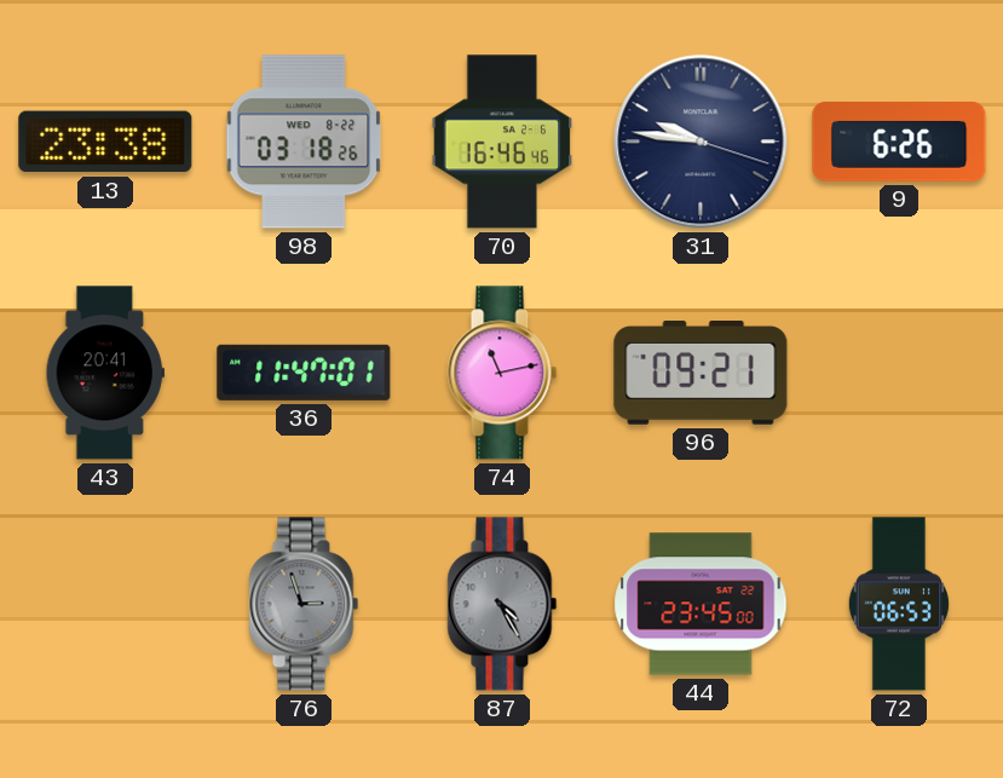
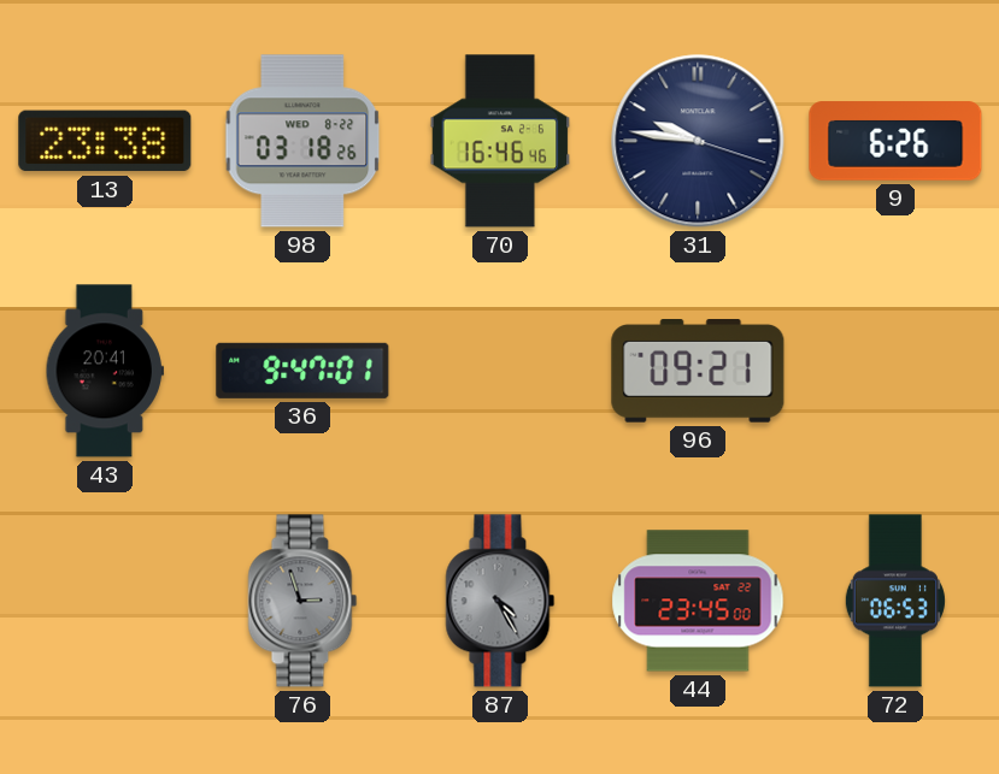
36: 11:47 -> 9:47
74: 11:13 -> none
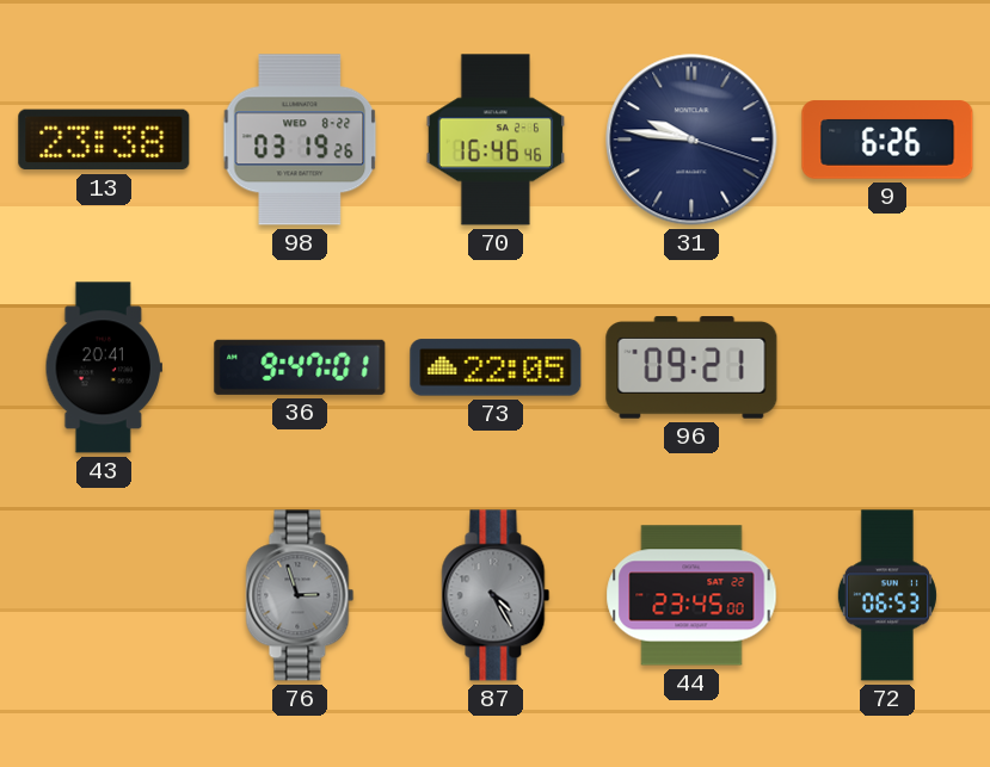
98: 03:18 -> 03:19
73: none -> 22:05
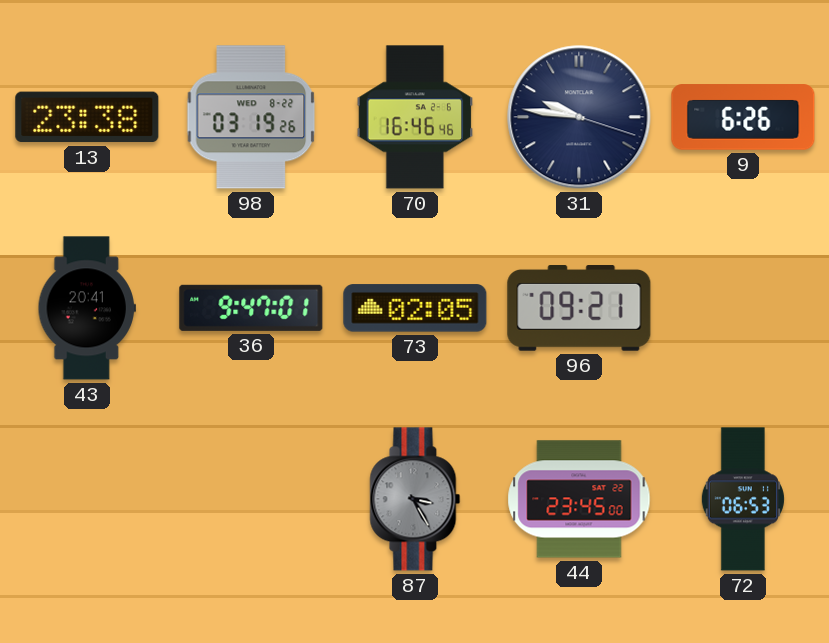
73: 22:05 -> 02:05
76: 2:57 -> none
87: 4:25 -> 3:25
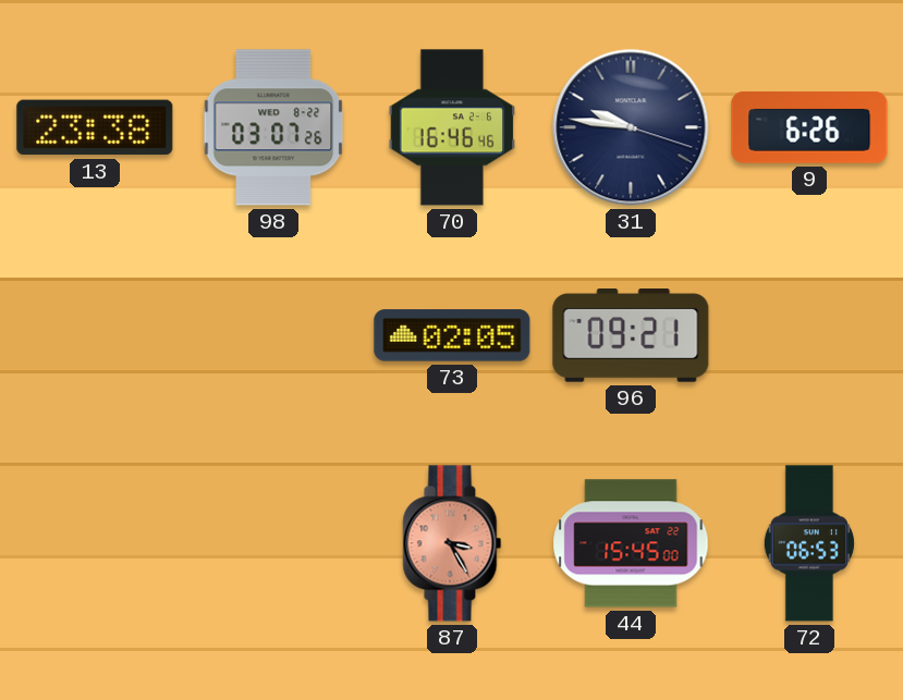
98: 03:19 -> 03:07
43: 20:41 -> none
36: 9:47 -> none
87 dial: grey -> salmon
44: 23:45 -> 15:45
